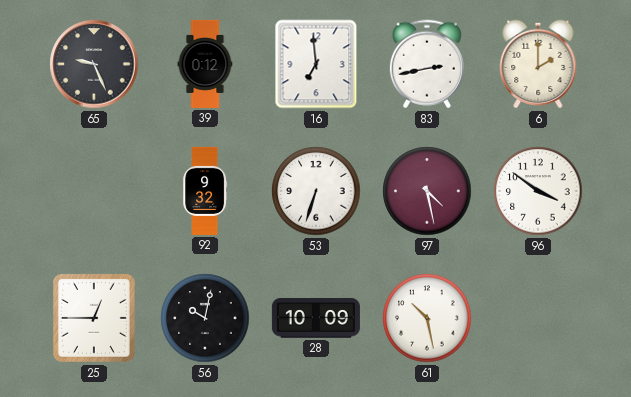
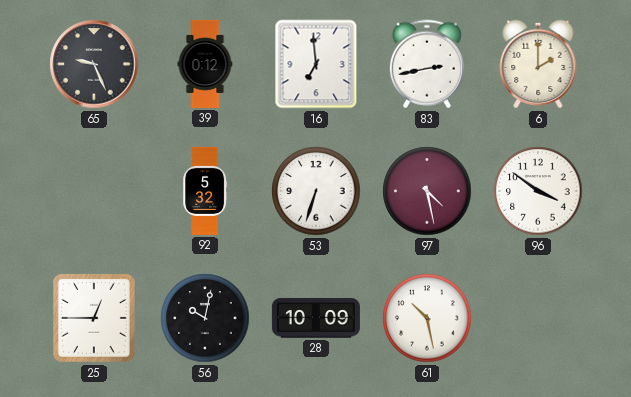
92: 9:32 -> 5:32
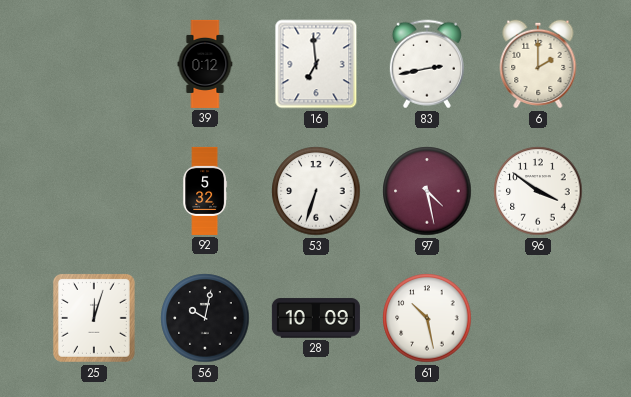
65: 9:26 -> none
25: 12:45 -> 12:03
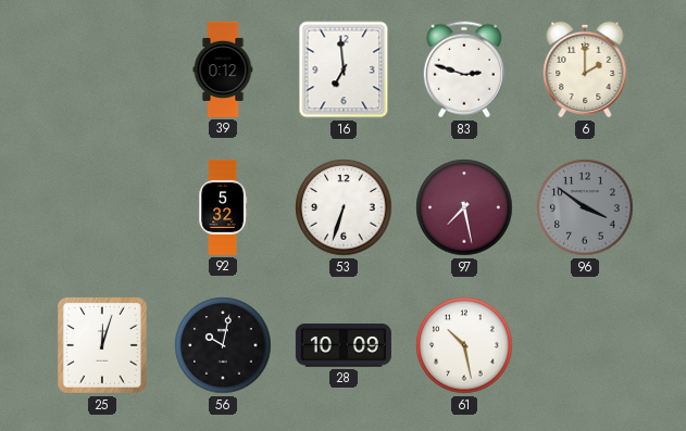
83: 2:43 -> 2:48
97: 4:28 -> 7:28
96 dial: white -> grey
